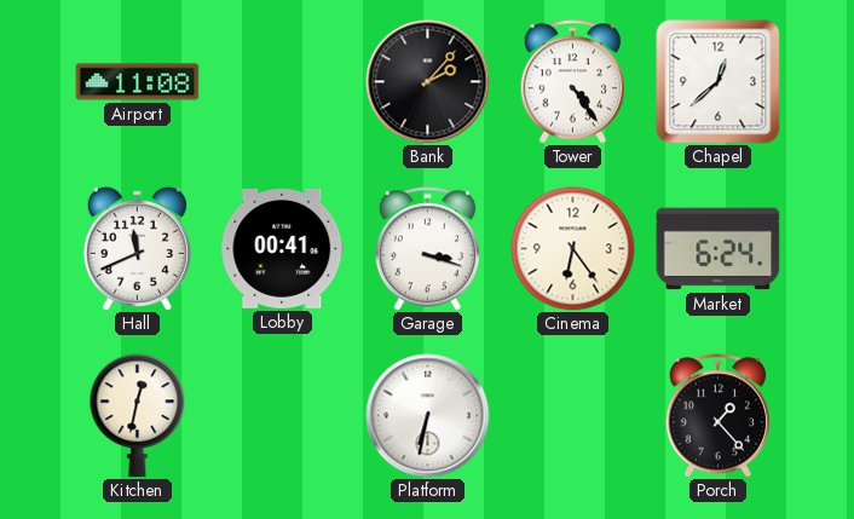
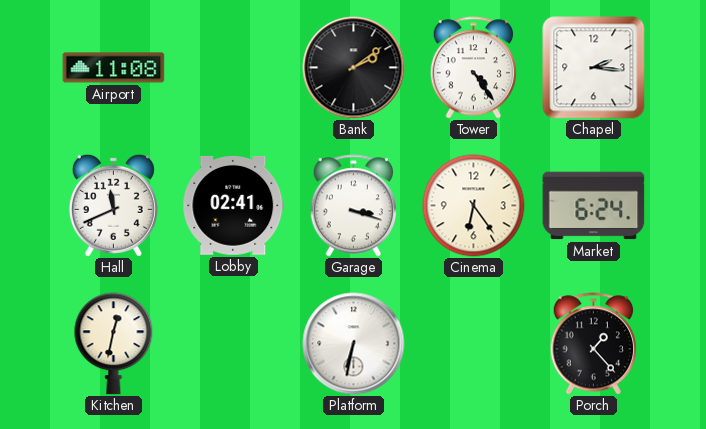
Bank: 2:07 -> 2:09
Chapel: 12:38 -> 2:16
Lobby: 00:41 -> 02:41
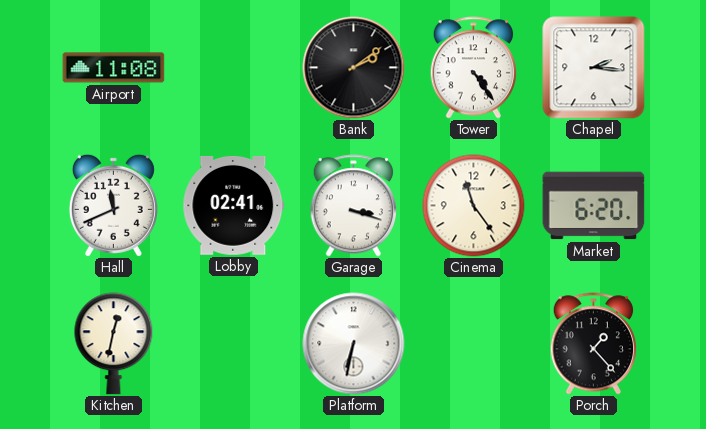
Cinema: 6:24 -> 11:24
Market: 6:24 -> 6:20
